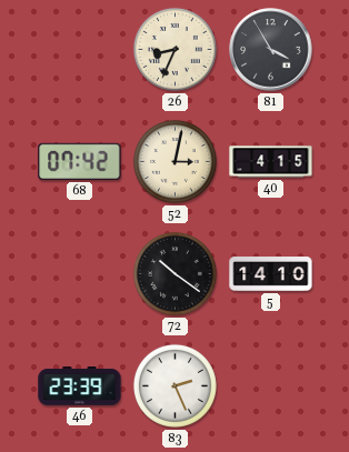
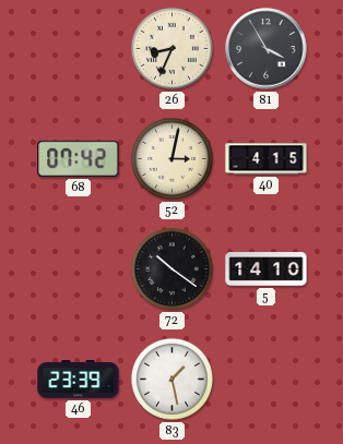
83: 2:26 -> 1:28
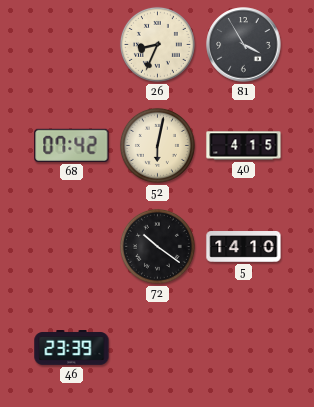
52: 3:02 -> 6:02
83: 1:28 -> none
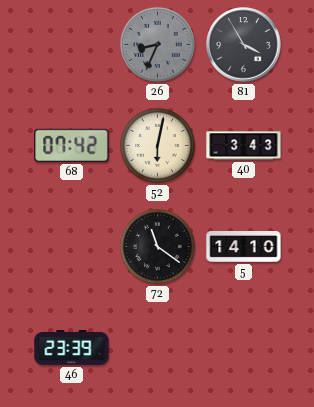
26 dial: cream -> grey
40: 4:15 -> 3:43
72: 10:21 -> 11:21
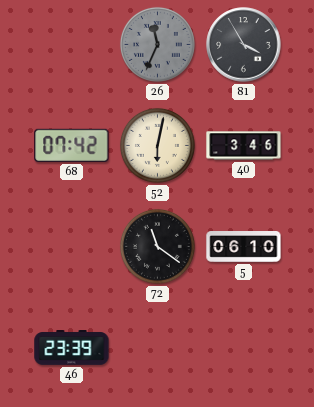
26: 8:34 -> 11:34
40: 3:43 -> 3:46
5: 14:10 -> 06:10
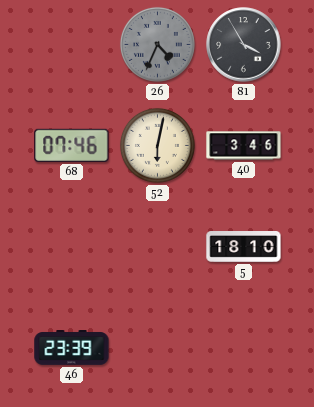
26: 11:34 -> 4:34
68: 07:42 -> 07:46
72: 11:21 -> none
5: 06:10 -> 18:10
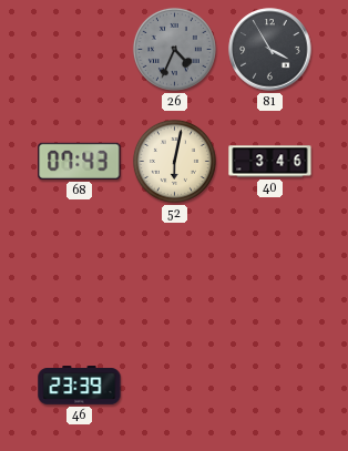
68: 07:46 -> 07:43
5: 18:10 -> none
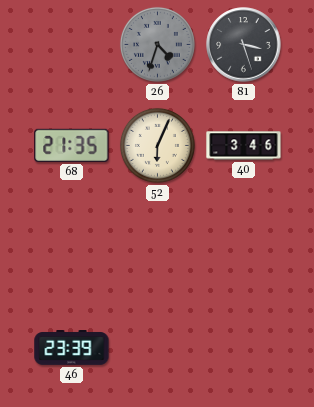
26: 4:34 -> 4:33
81: 3:55 -> 3:27
68: 07:43 -> 21:35
52: 6:02 -> 6:04
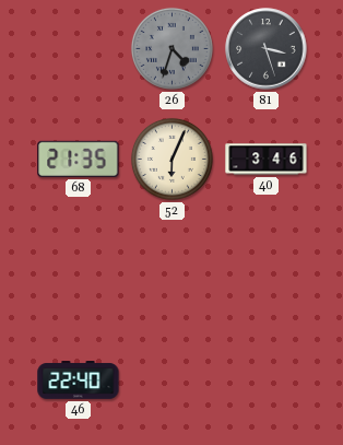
46: 23:39 -> 22:40
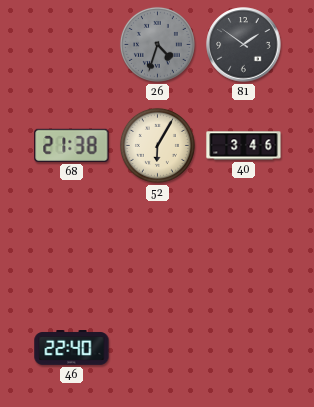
81: 3:27 -> 1:51
68: 21:35 -> 21:38
52: 6:04 -> 6:05
